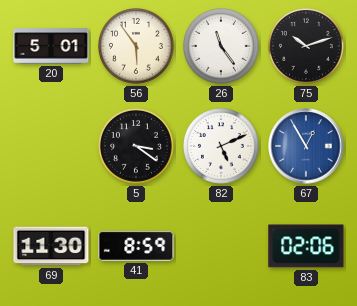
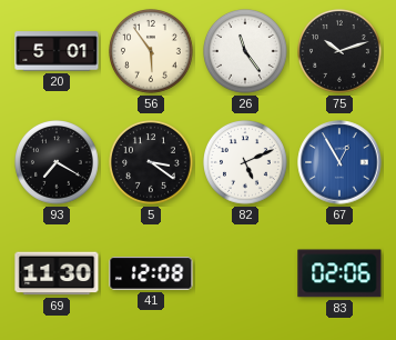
93: none -> 7:20
41: 8:59 -> 12:08
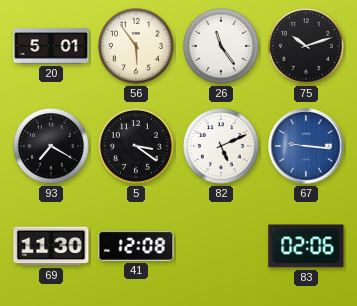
67: 12:55 -> 9:16
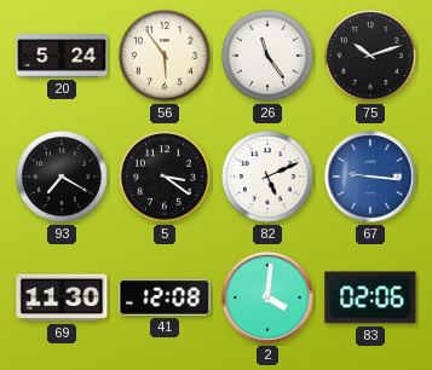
20: 5:01 -> 5:24
2: none -> 4:01
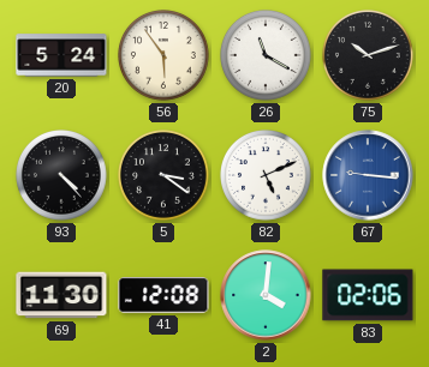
26: 11:24 -> 11:20
93: 7:20 -> 4:23
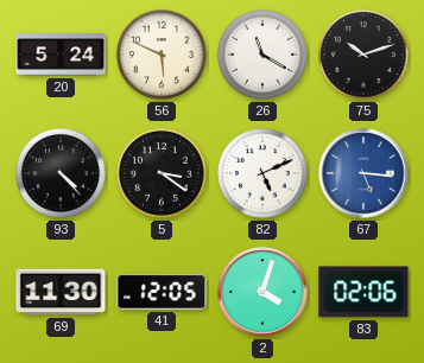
56: 5:54 -> 5:49
67: 9:16 -> 5:16
41: 12:08 -> 12:05
2: 4:01 -> 4:03
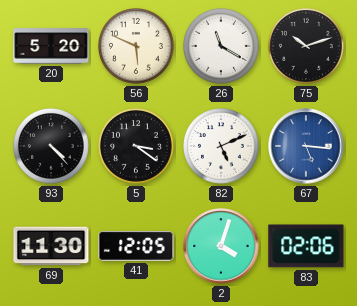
20: 5:24 -> 5:20
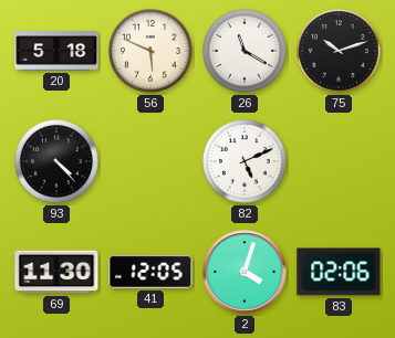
20: 5:20 -> 5:18
5: 3:21 -> none
67: 5:16 -> none
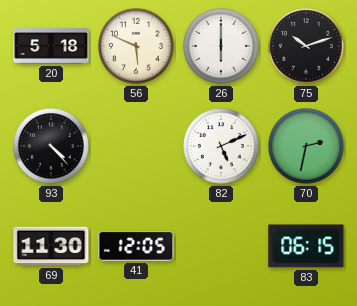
26: 11:20 -> 6:00
70: none -> 2:32
2: 4:03 -> none
83: 02:06 -> 06:15
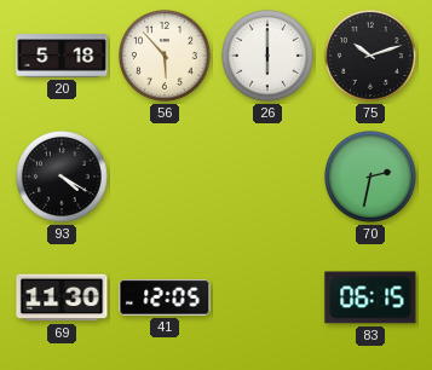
56: 5:49 -> 5:53
93: 4:23 -> 4:20
82: 5:11 -> none
